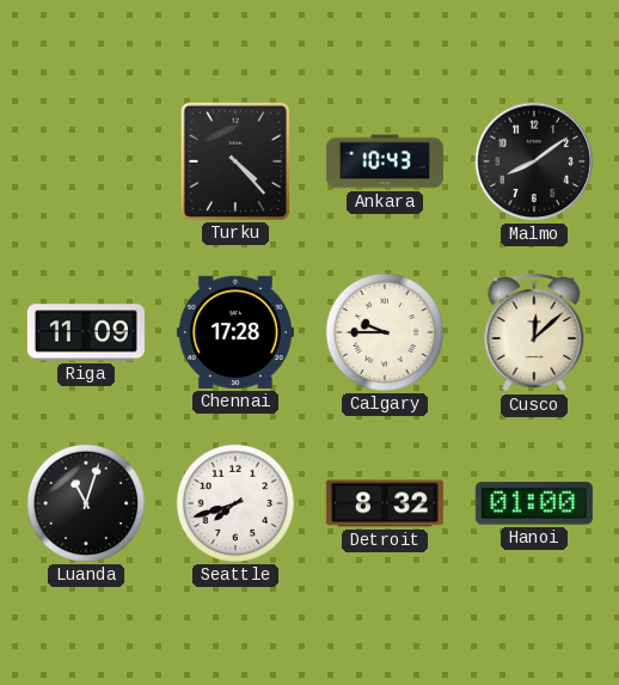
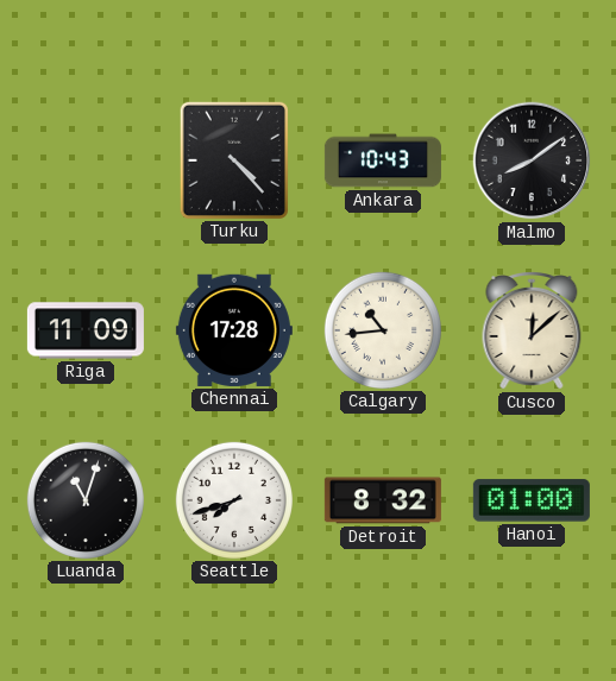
Calgary: 9:45 -> 10:44
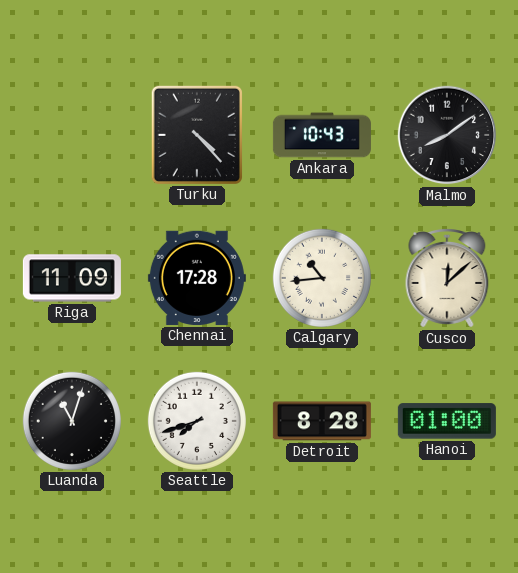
Detroit: 8:32 -> 8:28
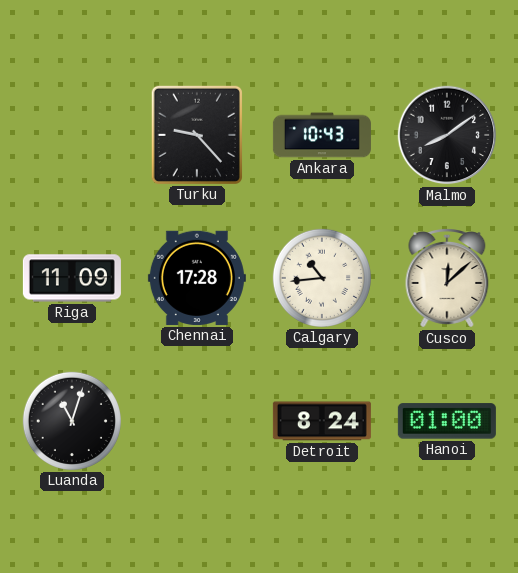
Turku: 4:23 -> 9:23
Seattle: 7:42 -> none
Detroit: 8:28 -> 8:24
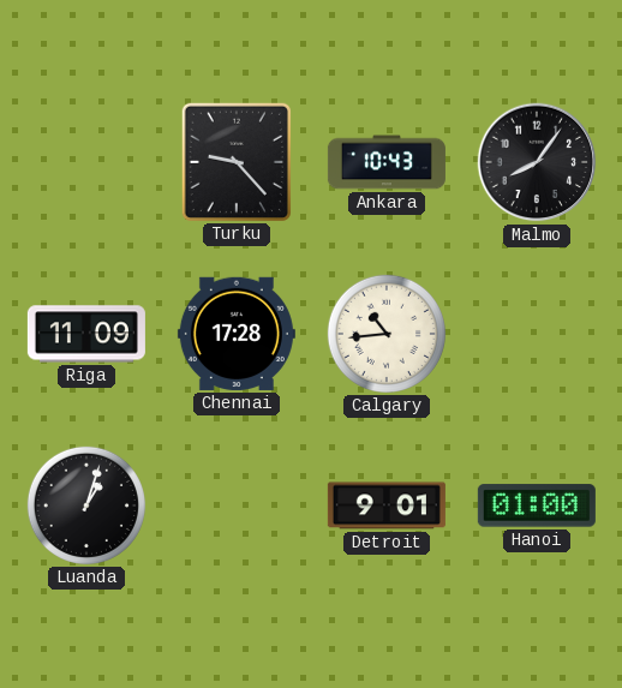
Malmo: 8:09 -> 8:06
Cusco: 12:08 -> none
Luanda: 11:03 -> 1:03
Detroit: 8:24 -> 9:01
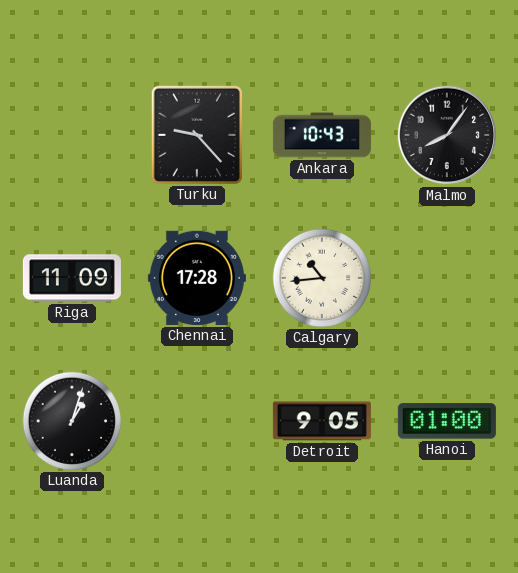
Detroit: 9:01 -> 9:05
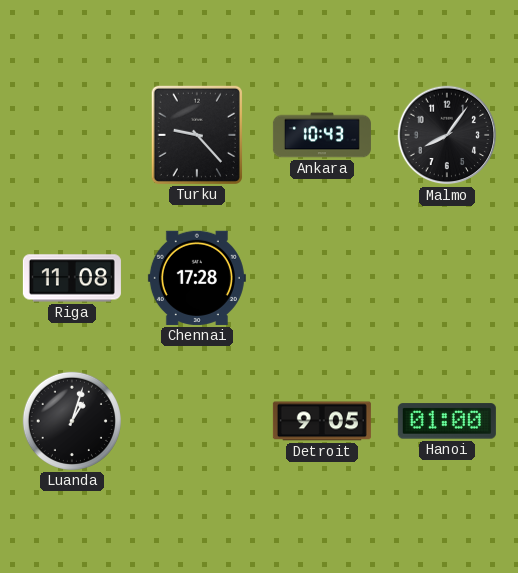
Riga: 11:09 -> 11:08
Calgary: 10:44 -> none
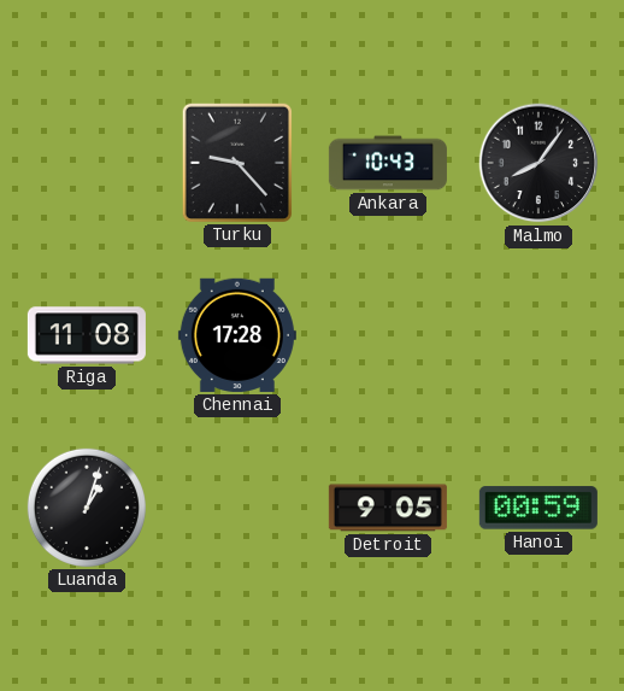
Hanoi: 01:00 -> 00:59
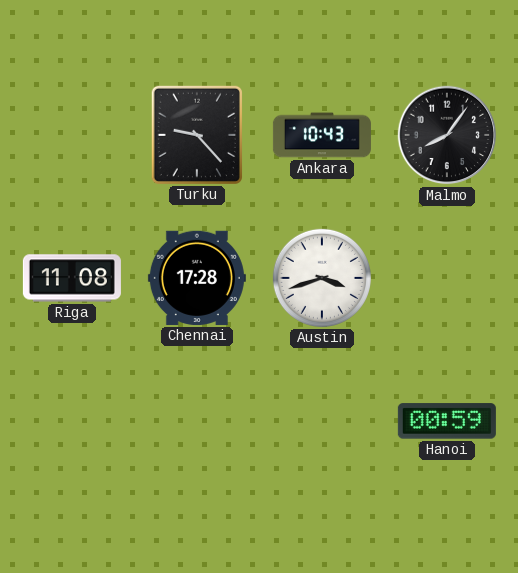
Austin: none -> 3:42
Luanda: 1:03 -> none
Detroit: 9:05 -> none
